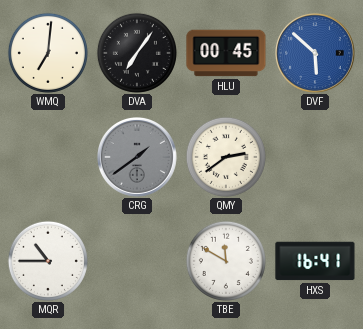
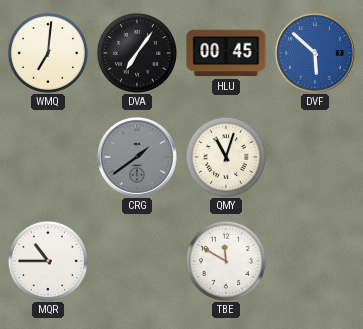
QMY: 2:39 -> 11:03
HXS: 16:41 -> none
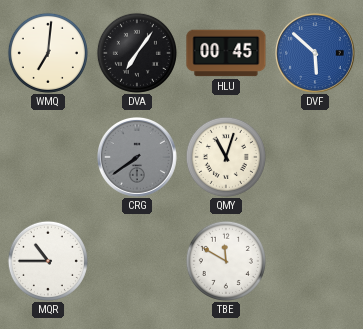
CRG: 1:39 -> 7:39
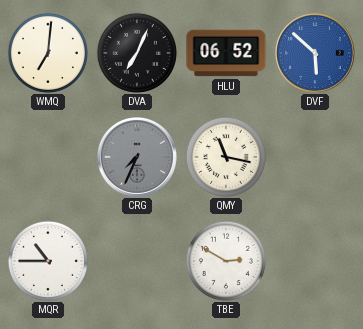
DVA: 7:06 -> 7:04
HLU: 00:45 -> 06:52
CRG: 7:39 -> 7:34
QMY: 11:03 -> 11:17
TBE: 11:50 -> 2:50
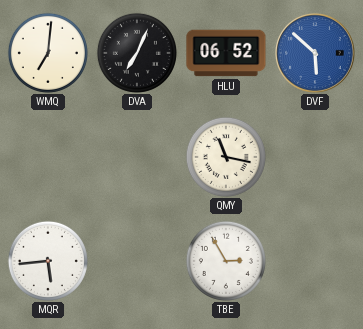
CRG: 7:34 -> none
MQR: 10:45 -> 5:44
TBE: 2:50 -> 2:55
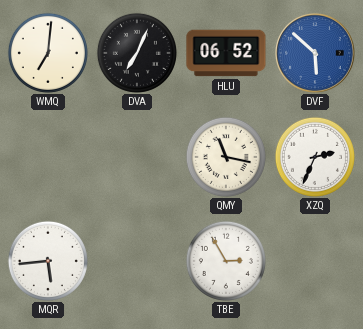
XZQ: none -> 2:34
